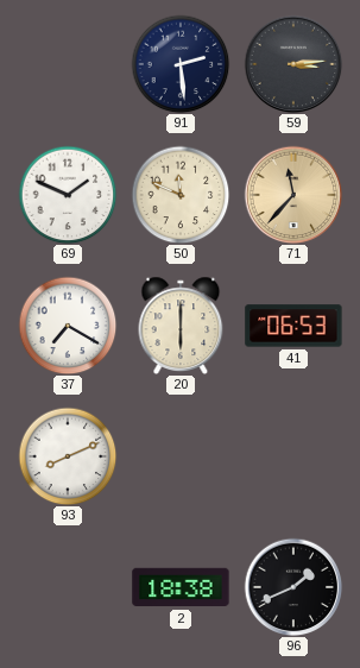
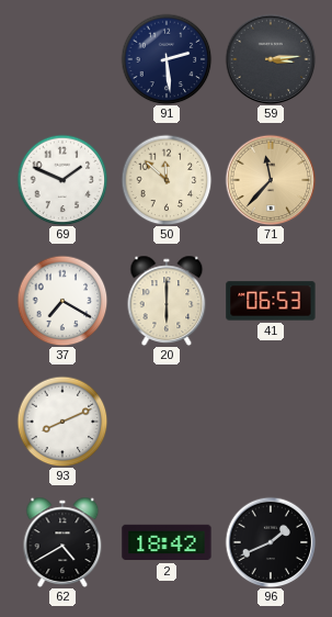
50: 11:49 -> 11:52
62: none -> 4:40
2: 18:38 -> 18:42
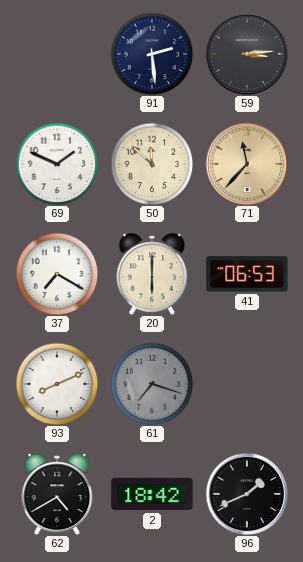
61: none -> 7:18
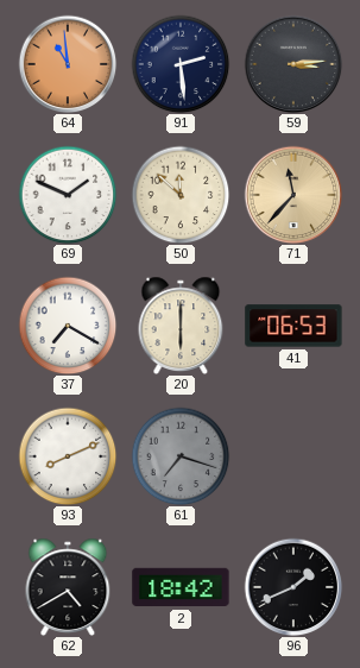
64: none -> 10:59
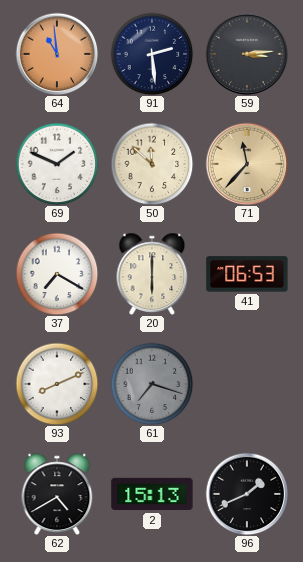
2: 18:42 -> 15:13
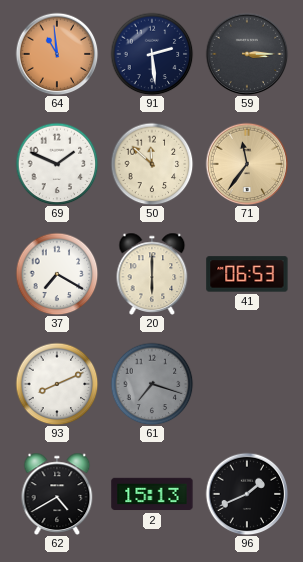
59: 3:14 -> 3:15
71: 11:37 -> 11:36
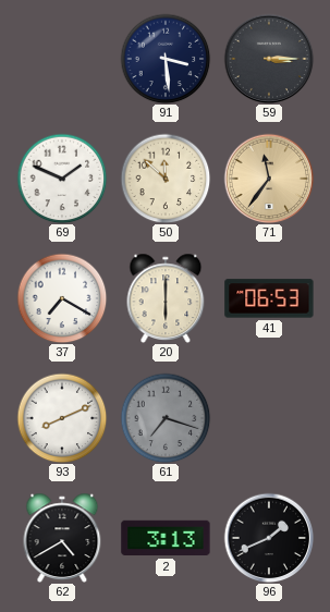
64: 10:59 -> none
91: 2:29 -> 3:29
2: 15:13 -> 3:13
